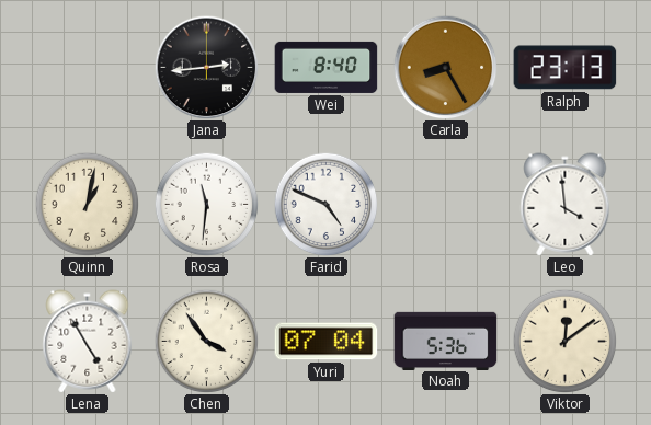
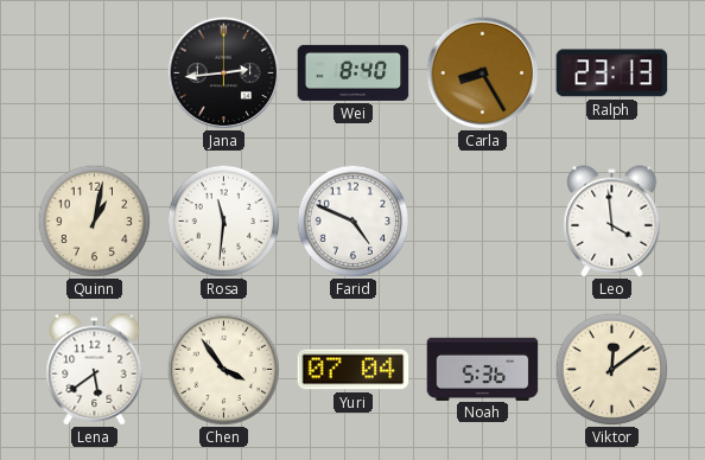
Lena: 4:55 -> 5:39
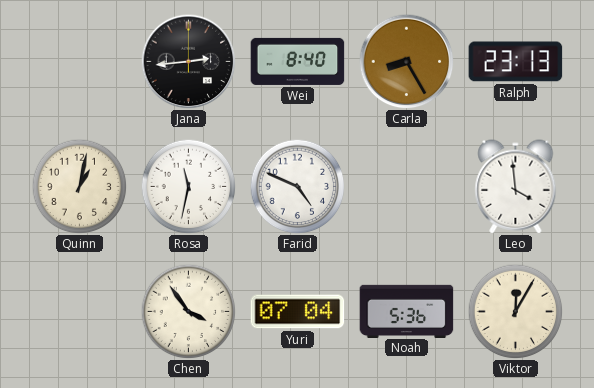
Rosa: 11:31 -> 11:32
Lena: 5:39 -> none
Viktor: 12:09 -> 12:05
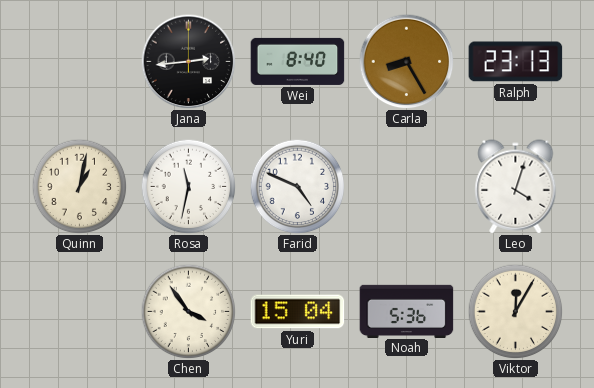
Leo: 3:59 -> 4:03
Yuri: 07:04 -> 15:04
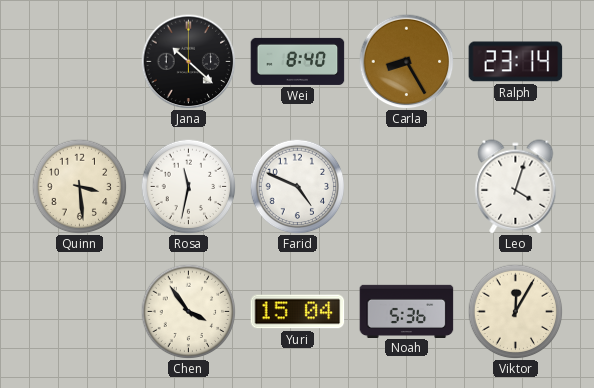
Jana: 2:44 -> 10:22
Ralph: 23:13 -> 23:14
Quinn: 1:02 -> 3:29
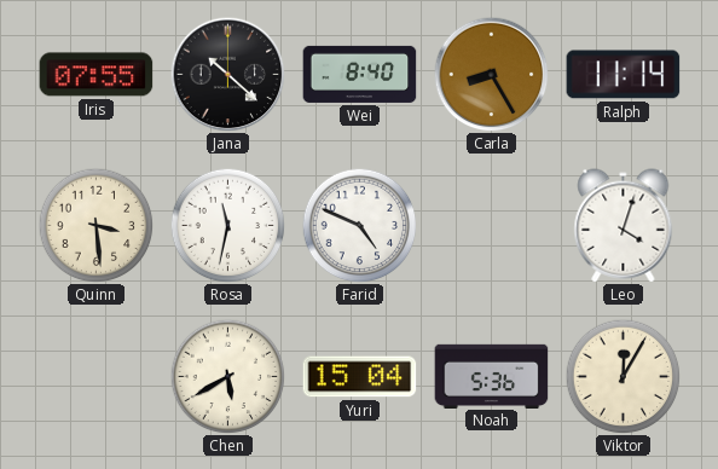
Iris: none -> 07:55
Ralph: 23:14 -> 11:14
Chen: 3:54 -> 5:40
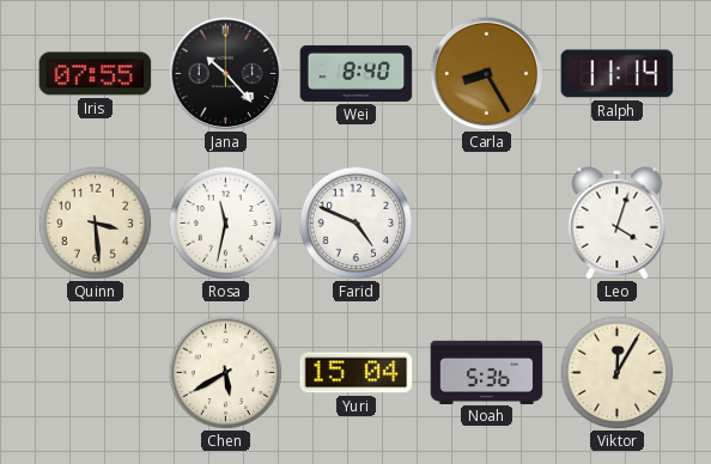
Jana: 10:22 -> 10:23
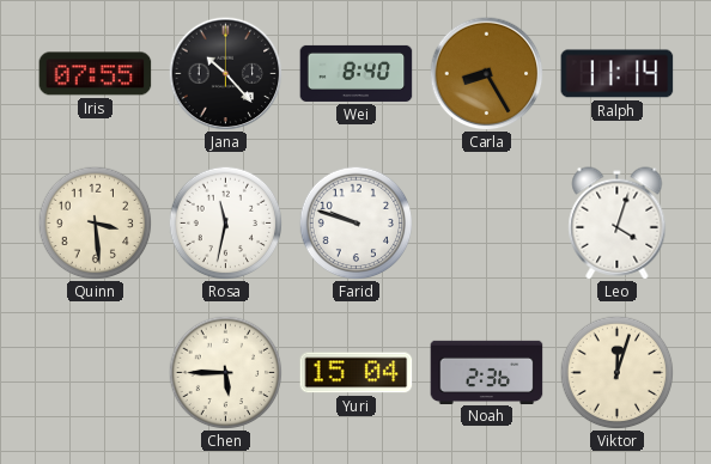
Farid: 4:49 -> 9:48
Chen: 5:40 -> 5:45
Noah: 5:36 -> 2:36
Viktor: 12:05 -> 12:03
